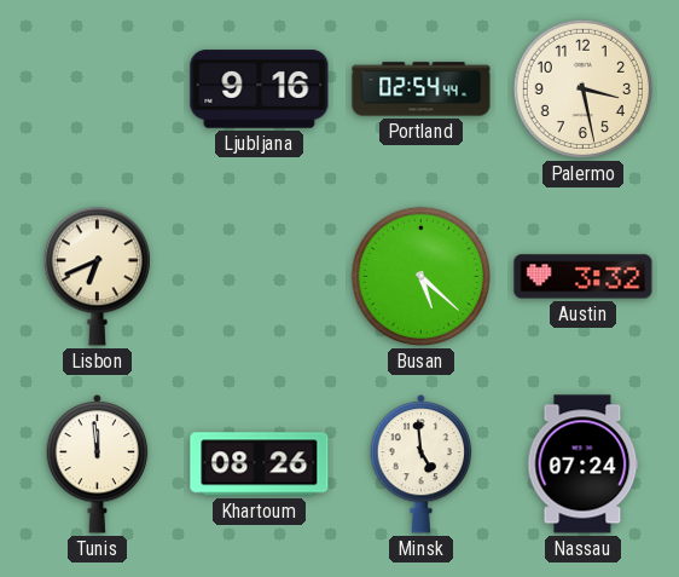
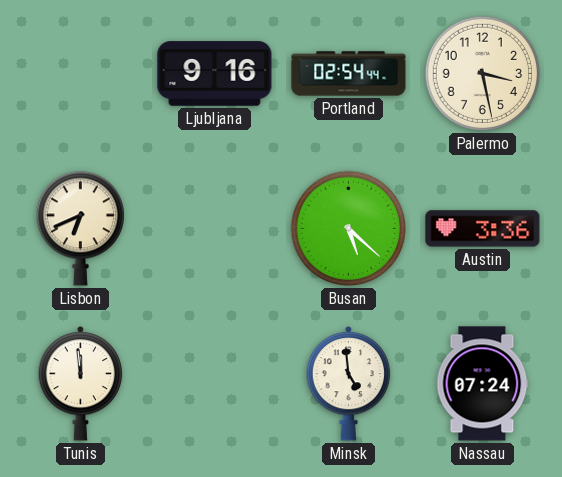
Austin: 3:32 -> 3:36
Khartoum: 08:26 -> none
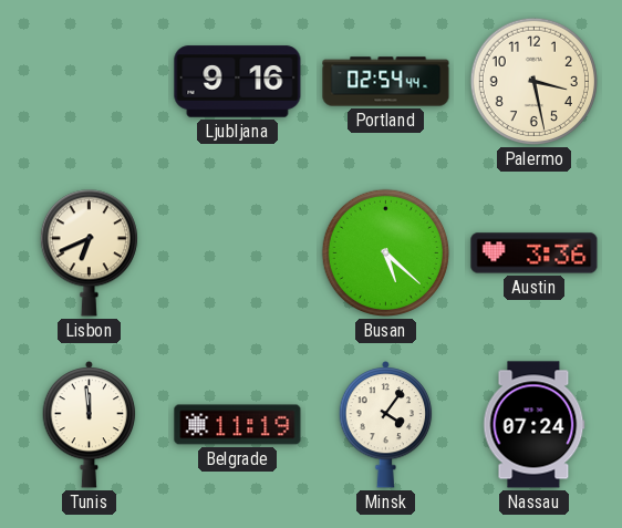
Belgrade: none -> 11:19
Minsk: 4:59 -> 4:06
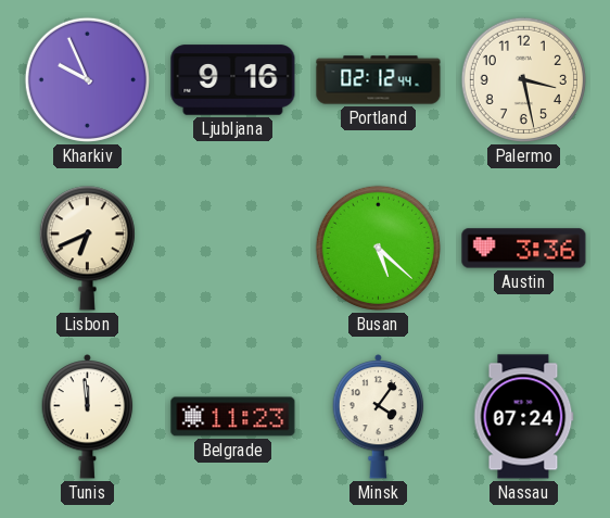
Kharkiv: none -> 9:56
Portland: 02:54 -> 02:12
Belgrade: 11:19 -> 11:23
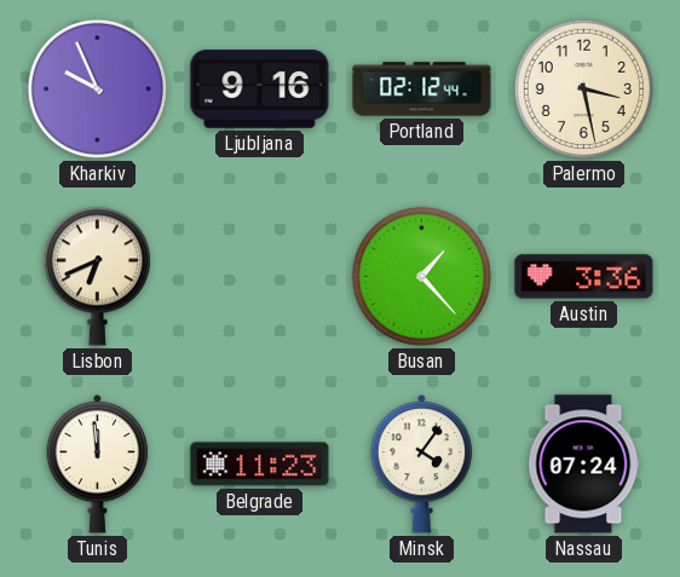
Busan: 5:22 -> 1:23
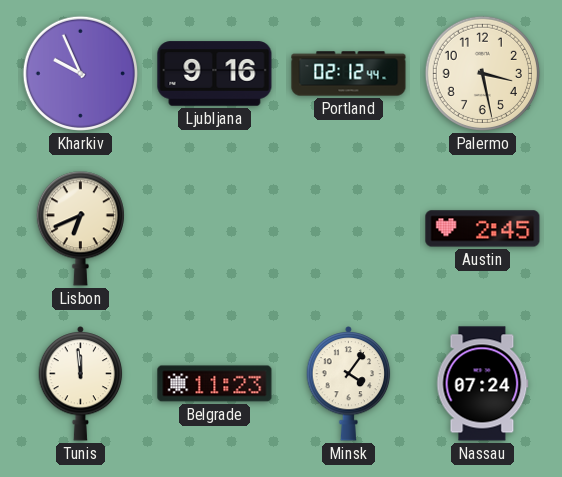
Busan: 1:23 -> none
Austin: 3:36 -> 2:45
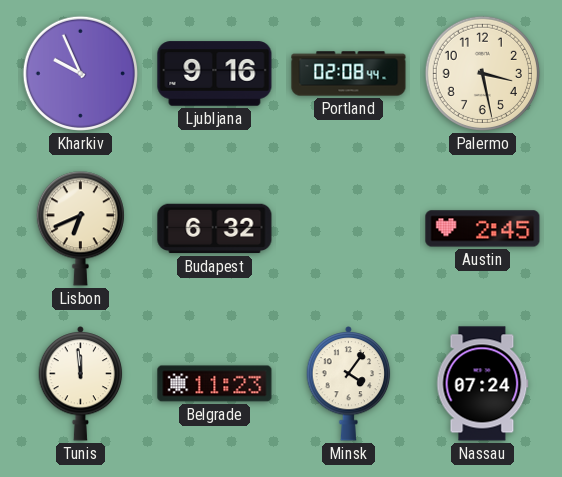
Portland: 02:12 -> 02:08
Budapest: none -> 6:32
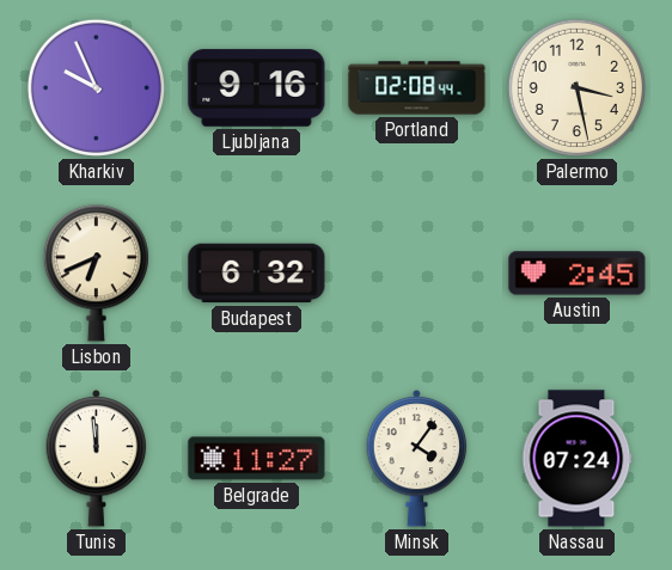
Belgrade: 11:23 -> 11:27
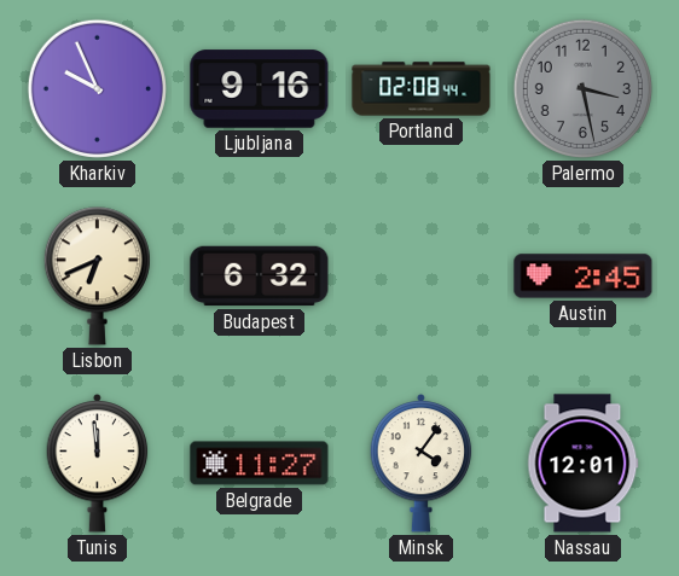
Palermo dial: cream -> grey
Nassau: 07:24 -> 12:01
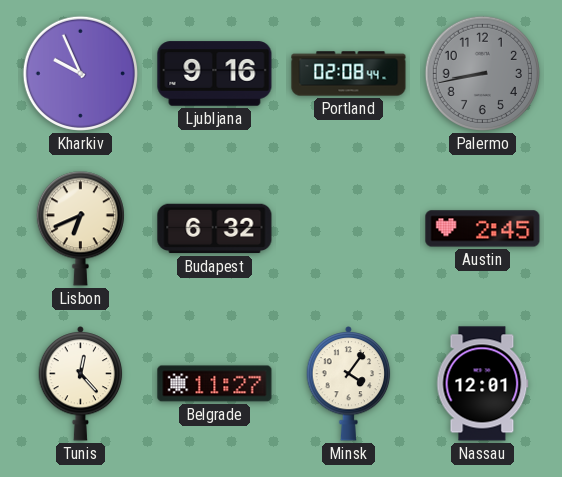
Palermo: 3:28 -> 8:43
Tunis: 11:59 -> 12:23
